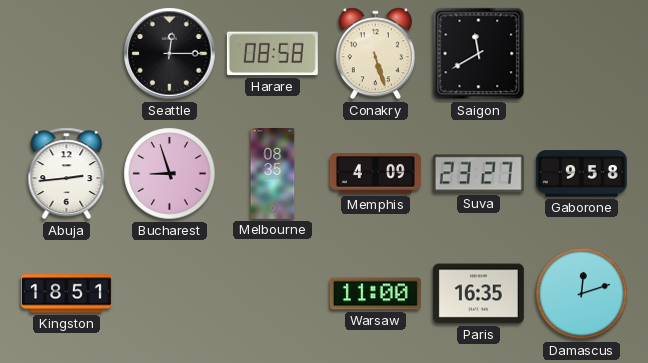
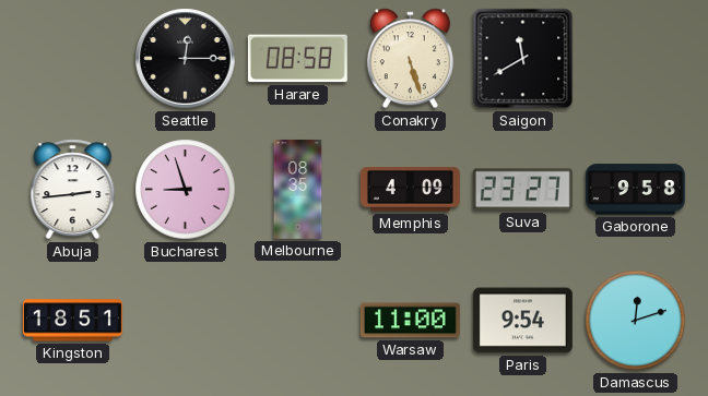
Paris: 16:35 -> 9:54
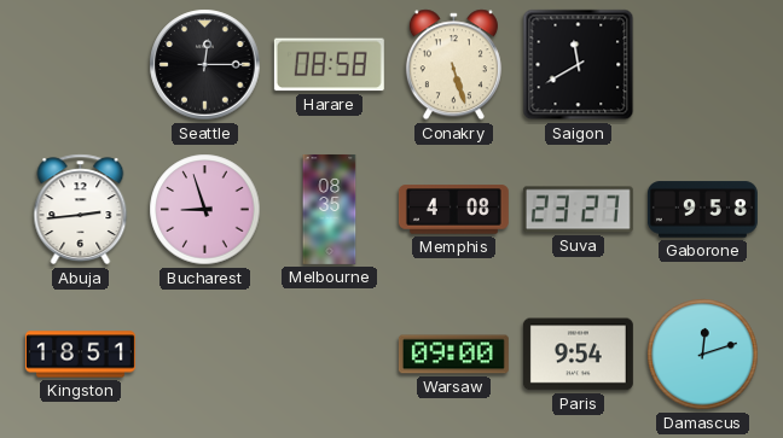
Memphis: 4:09 -> 4:08
Warsaw: 11:00 -> 09:00
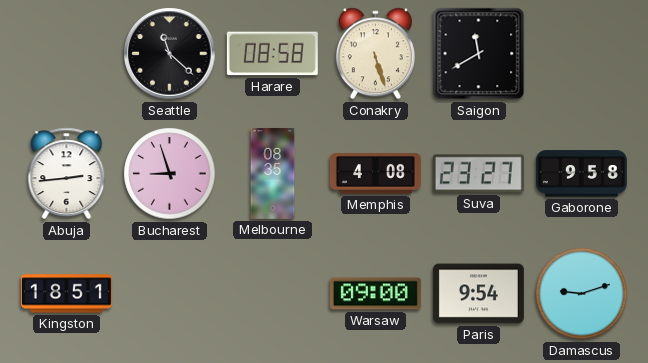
Seattle: 12:15 -> 11:22
Damascus: 12:12 -> 9:12
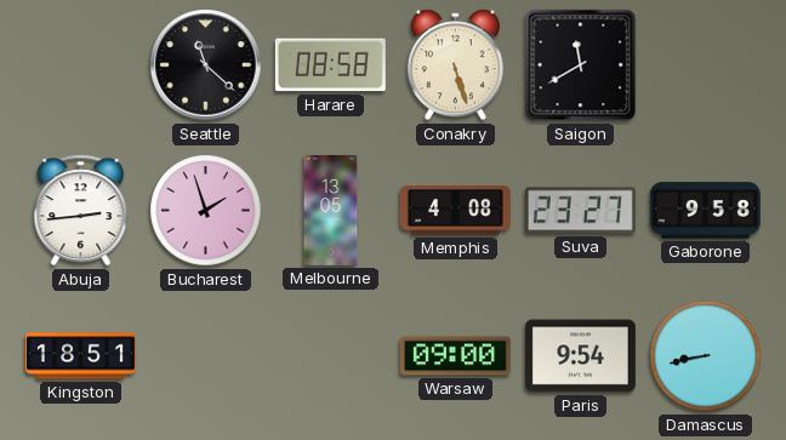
Bucharest: 8:57 -> 1:57
Melbourne: 08:35 -> 13:05
Damascus: 9:12 -> 8:43
